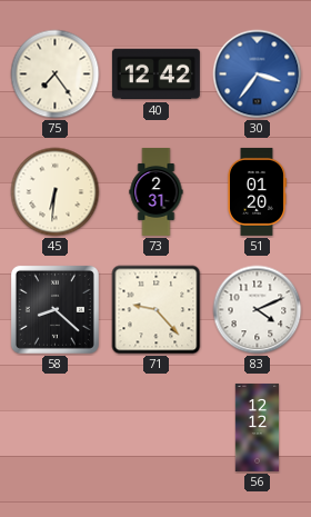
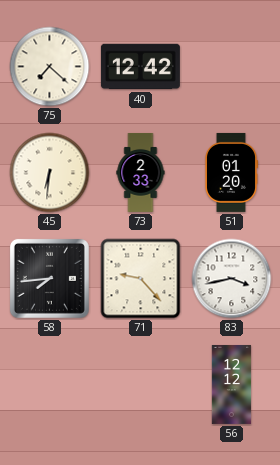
75: 7:24 -> 7:22
30: 3:36 -> none
73: 2:31 -> 2:33
58: 8:22 -> 7:44
83: 4:11 -> 3:43
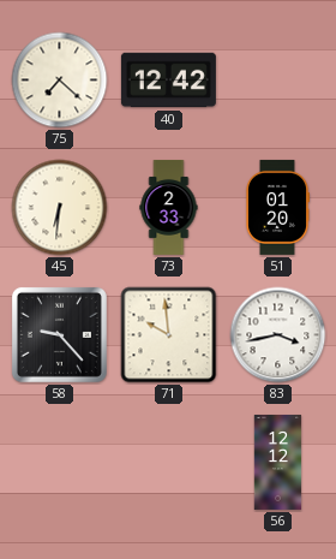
58: 7:44 -> 9:23
71: 9:23 -> 9:59
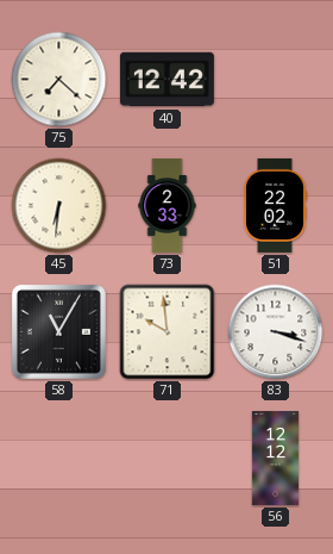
51: 01:20 -> 22:02
58: 9:23 -> 11:05
83: 3:43 -> 3:18
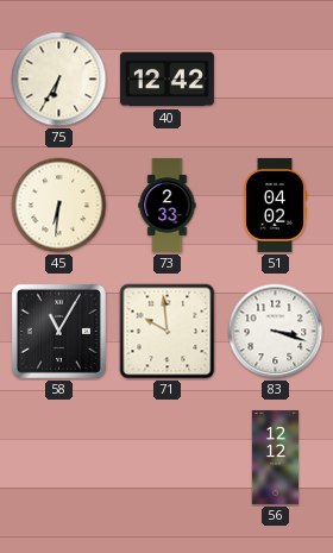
75: 7:22 -> 6:35
51: 22:02 -> 04:02
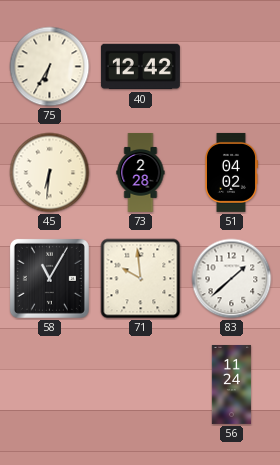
73: 2:33 -> 2:28
83: 3:18 -> 1:38
56: 12:12 -> 11:24
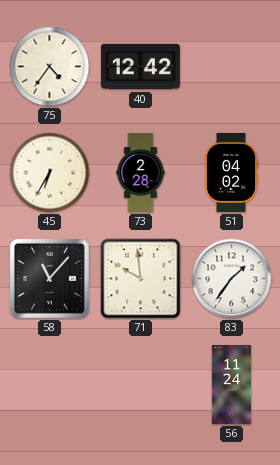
75: 6:35 -> 4:36
45: 6:31 -> 6:35
58: 11:05 -> 11:07
83: 1:38 -> 1:36
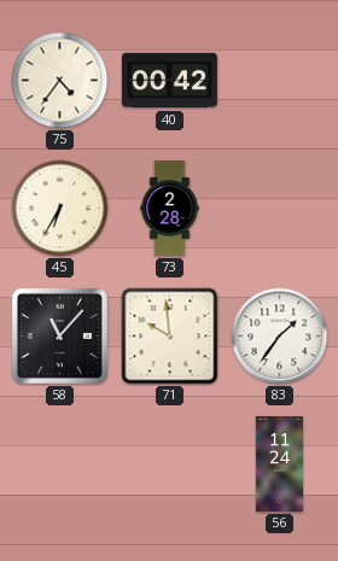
40: 12:42 -> 00:42
51: 04:02 -> none
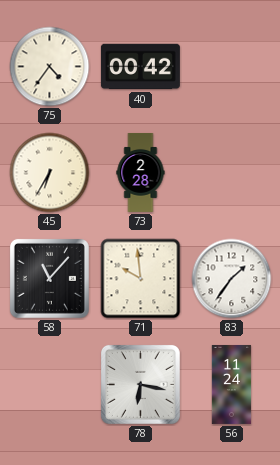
78: none -> 6:17
